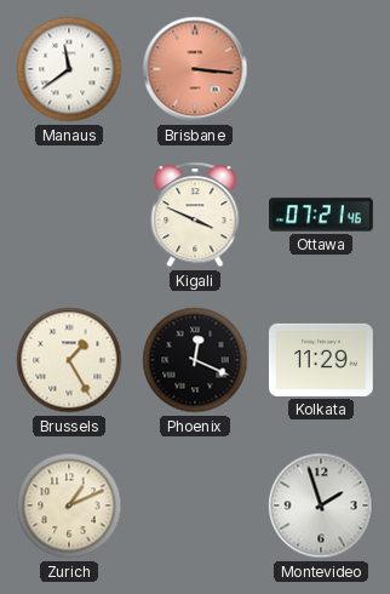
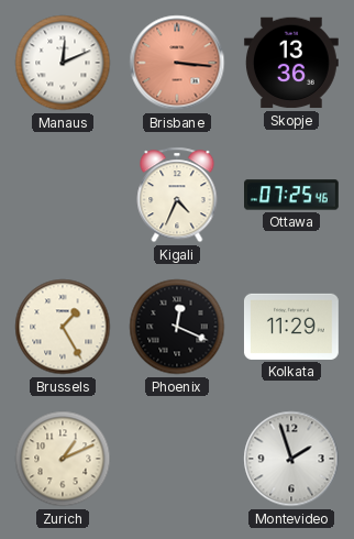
Manaus: 11:39 -> 12:11
Skopje: none -> 13:36
Kigali: 3:49 -> 4:34
Ottawa: 07:21 -> 07:25
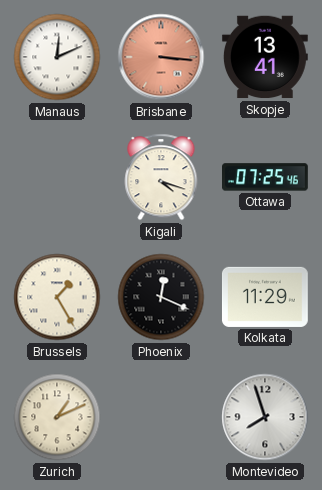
Skopje: 13:36 -> 13:41
Kigali: 4:34 -> 4:18
Montevideo: 1:57 -> 7:57
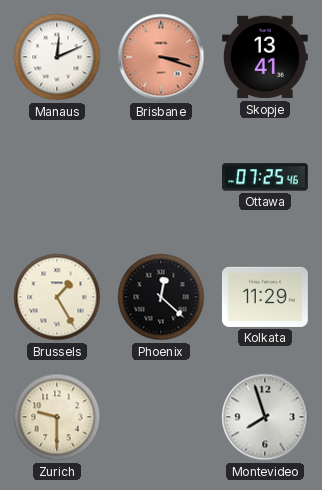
Brisbane: 3:16 -> 3:18
Kigali: 4:18 -> none
Phoenix: 12:19 -> 12:22
Zurich: 1:11 -> 9:30
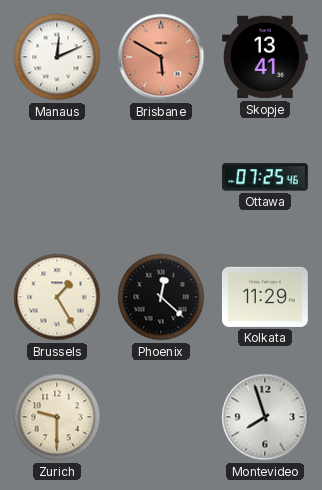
Brisbane: 3:18 -> 5:50
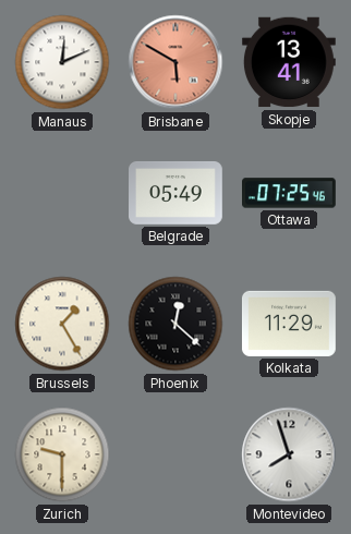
Belgrade: none -> 05:49
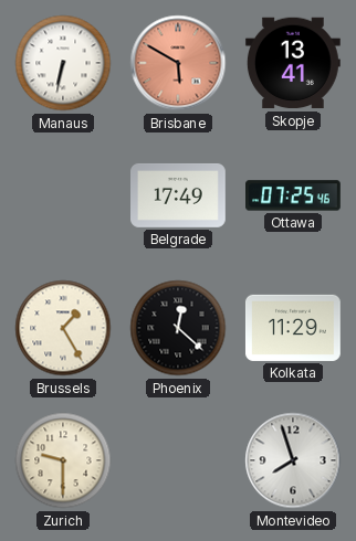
Manaus: 12:11 -> 6:32
Belgrade: 05:49 -> 17:49
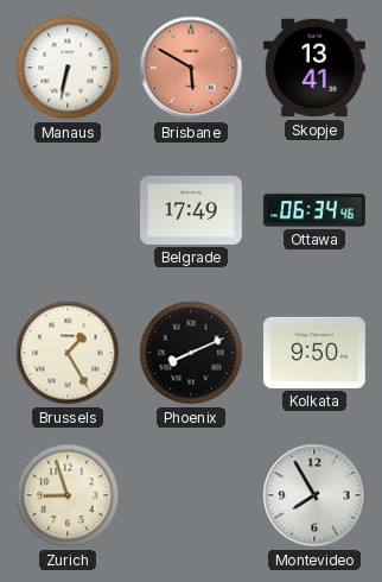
Ottawa: 07:25 -> 06:34
Phoenix: 12:22 -> 8:11
Kolkata: 11:29 -> 9:50
Zurich: 9:30 -> 8:57
Montevideo: 7:57 -> 7:55
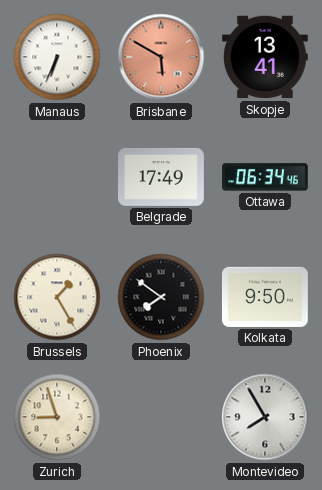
Manaus: 6:32 -> 6:34
Phoenix: 8:11 -> 7:51
